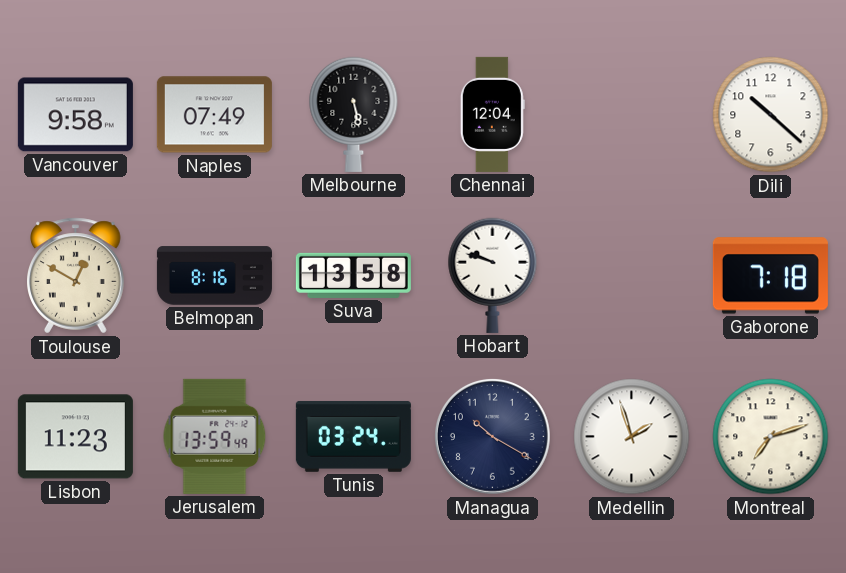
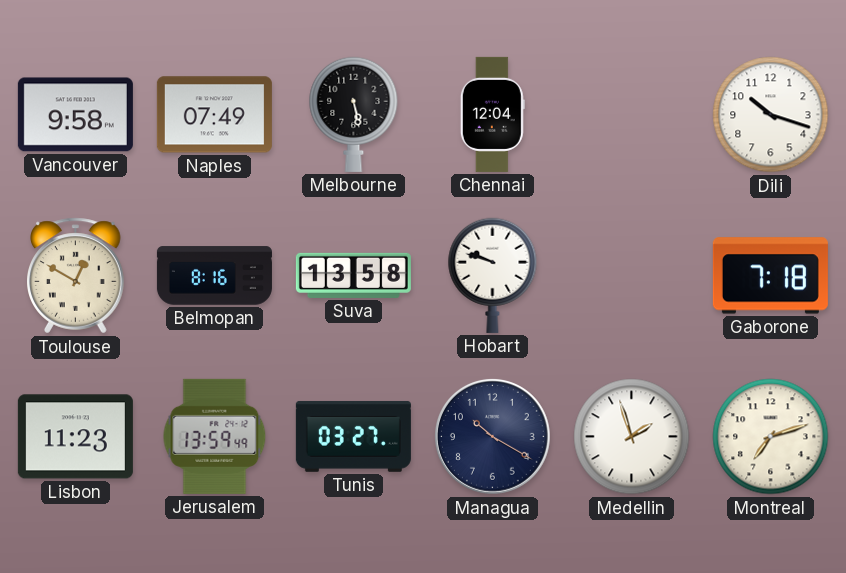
Dili: 10:22 -> 10:18
Tunis: 03:24 -> 03:27
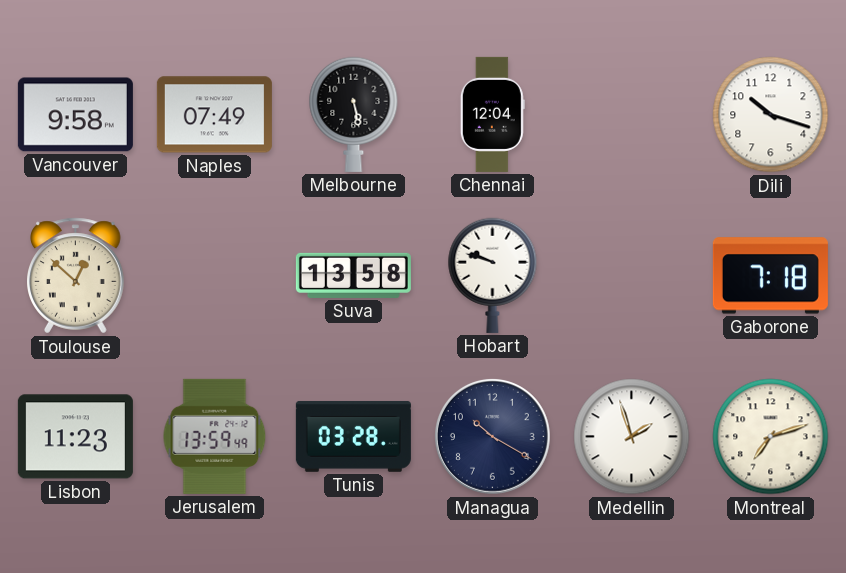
Toulouse: 12:50 -> 12:52
Belmopan: 8:16 -> none
Tunis: 03:27 -> 03:28
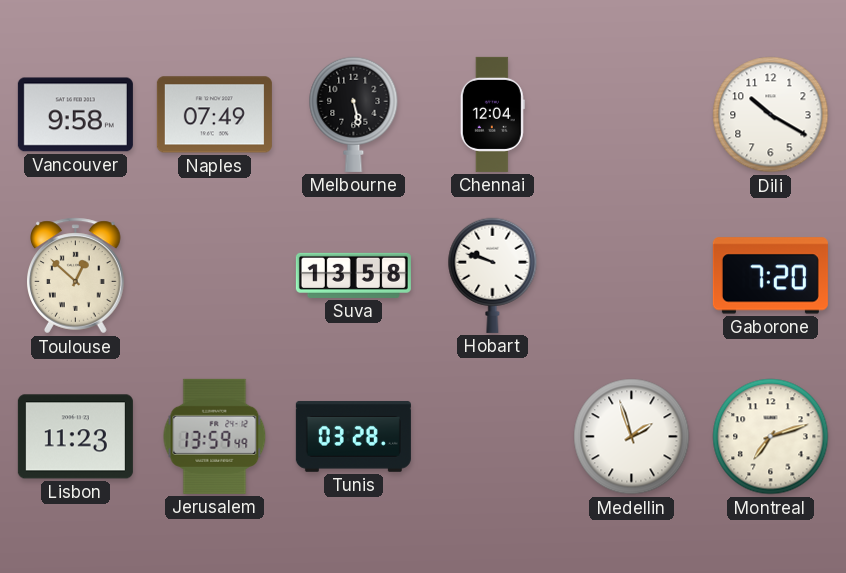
Dili: 10:18 -> 10:20
Gaborone: 7:18 -> 7:20
Managua: 10:20 -> none
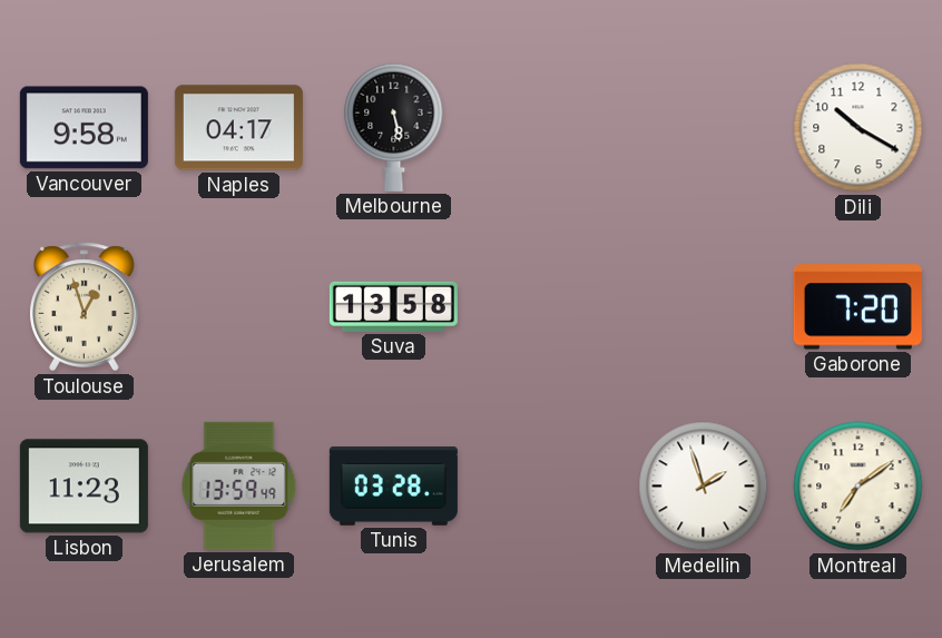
Naples: 07:49 -> 04:17
Chennai: 12:04 -> none
Toulouse: 12:52 -> 12:57
Hobart: 9:48 -> none
Montreal: 7:12 -> 7:09
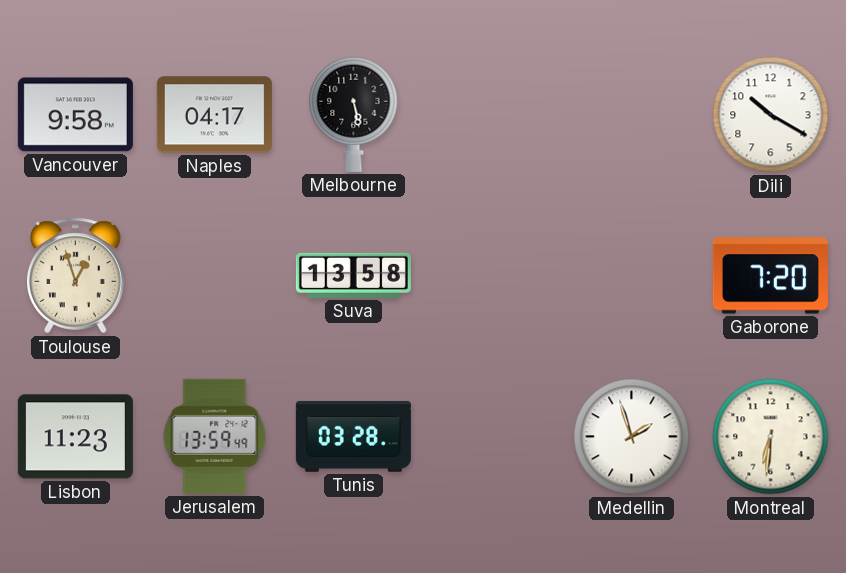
Montreal: 7:09 -> 6:31
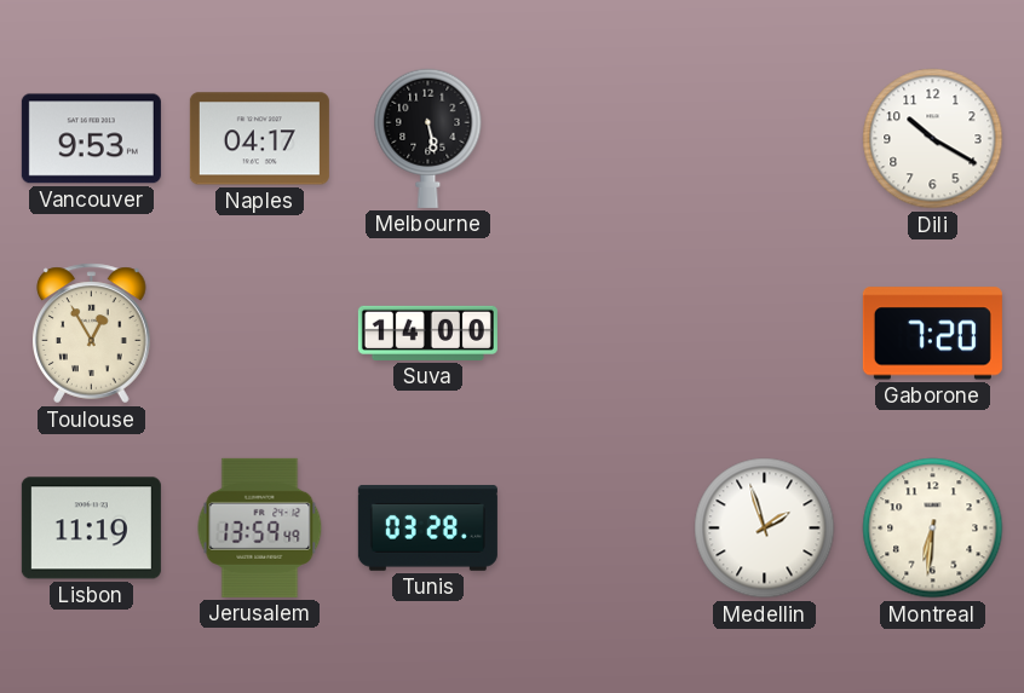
Vancouver: 9:58 -> 9:53
Toulouse: 12:57 -> 12:55
Suva: 13:58 -> 14:00
Lisbon: 11:23 -> 11:19
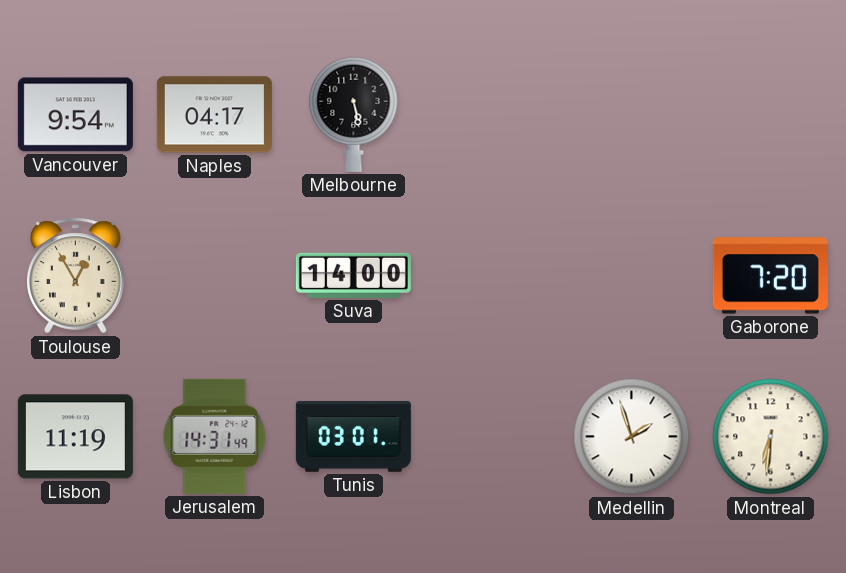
Vancouver: 9:53 -> 9:54
Dili: 10:20 -> none
Jerusalem: 13:59 -> 14:31
Tunis: 03:28 -> 03:01
